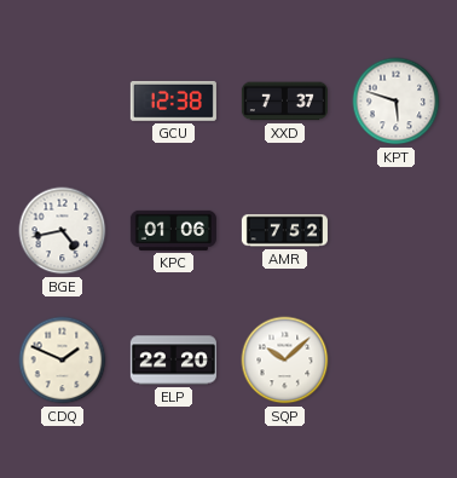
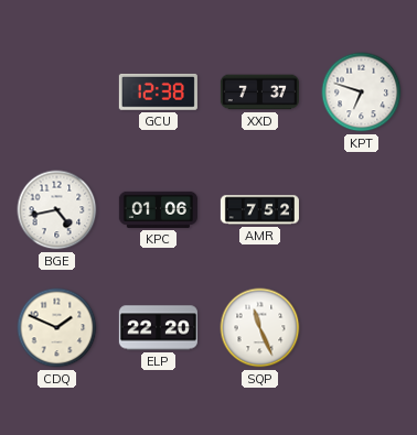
KPT: 5:48 -> 6:48
SQP: 10:08 -> 11:26
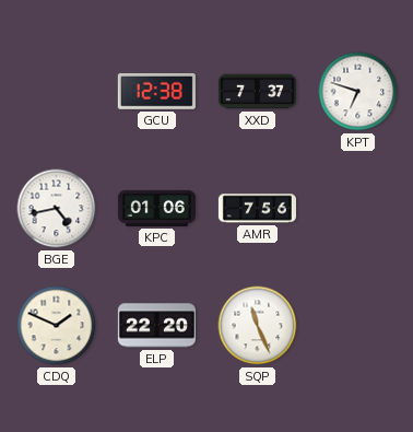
AMR: 7:52 -> 7:56
